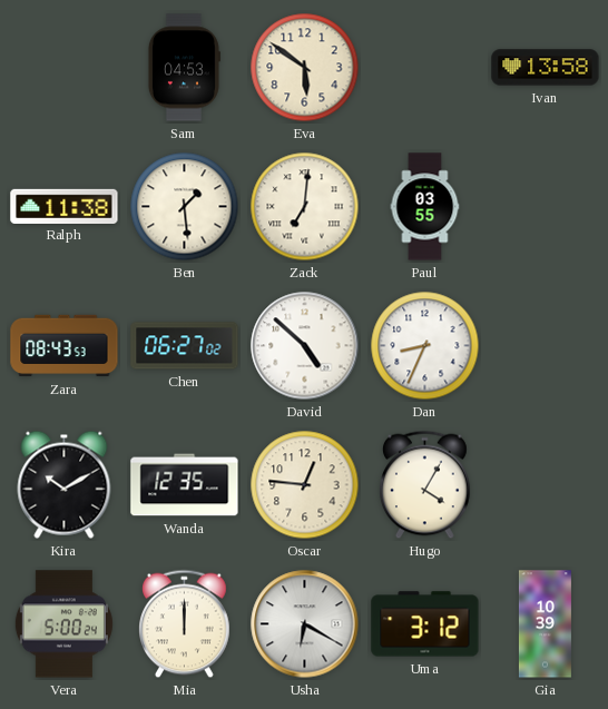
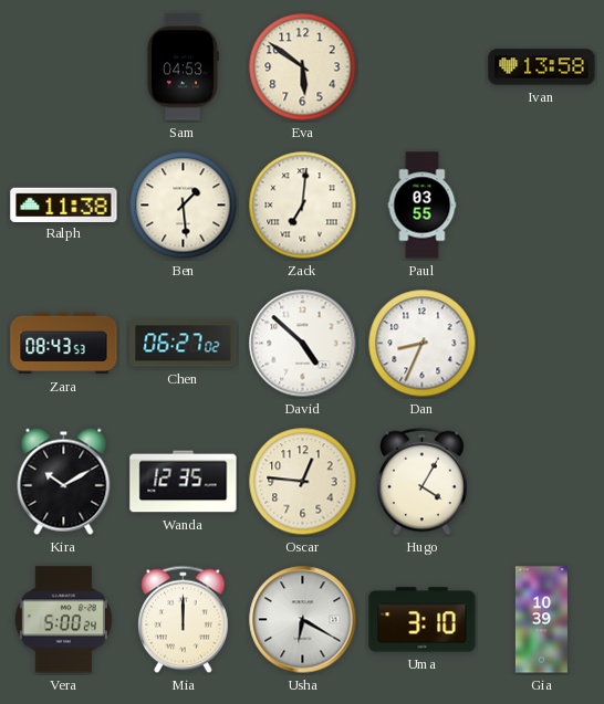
Uma: 3:12 -> 3:10
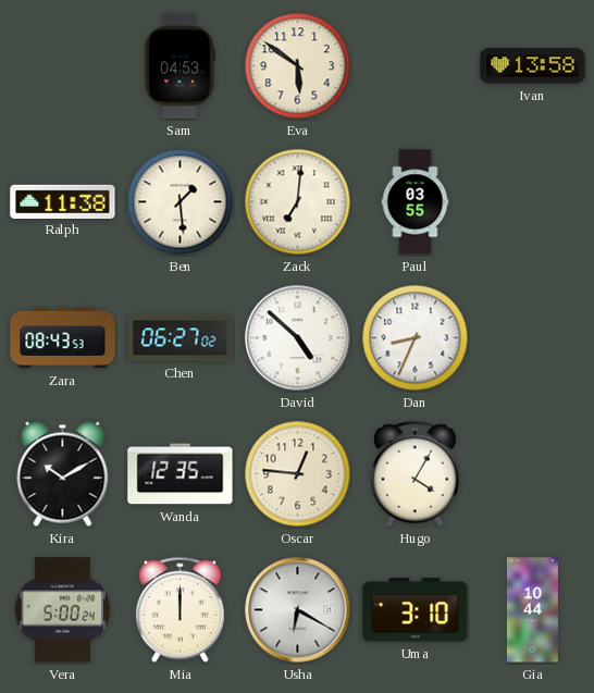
Gia: 10:39 -> 10:44
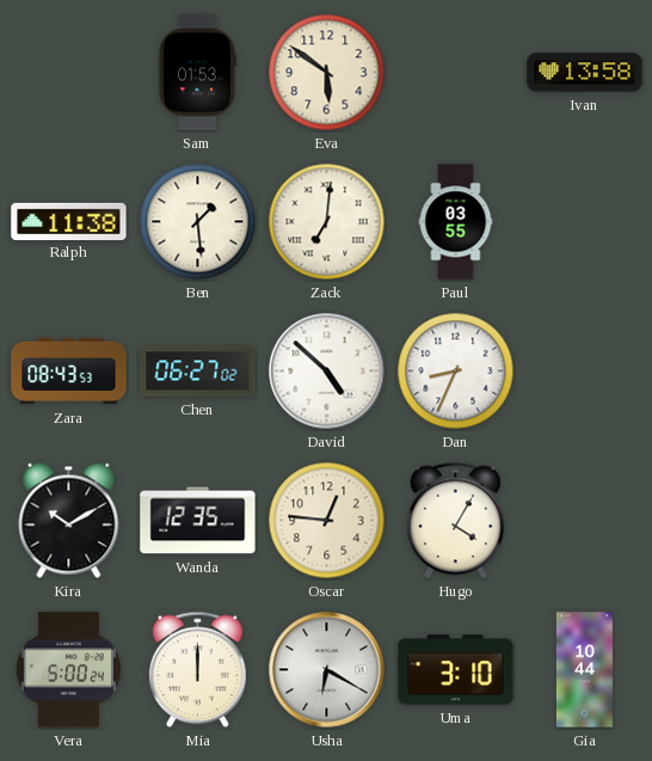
Sam: 04:53 -> 01:53
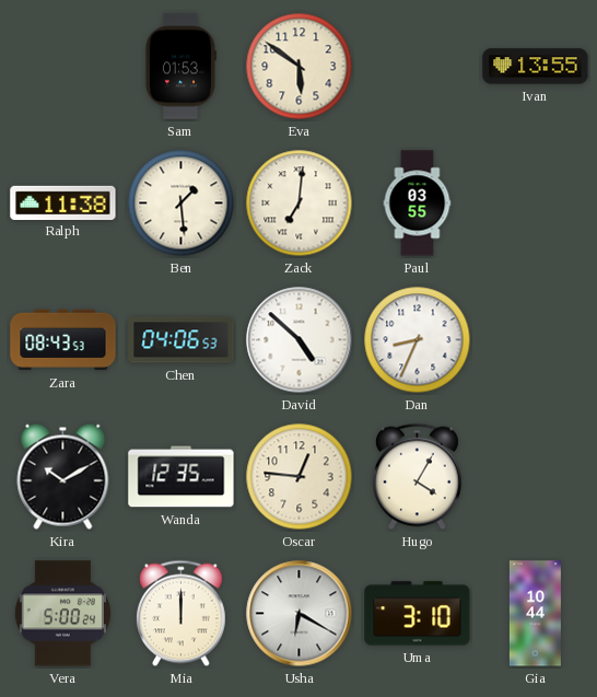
Ivan: 13:58 -> 13:55
Chen: 06:27 -> 04:06
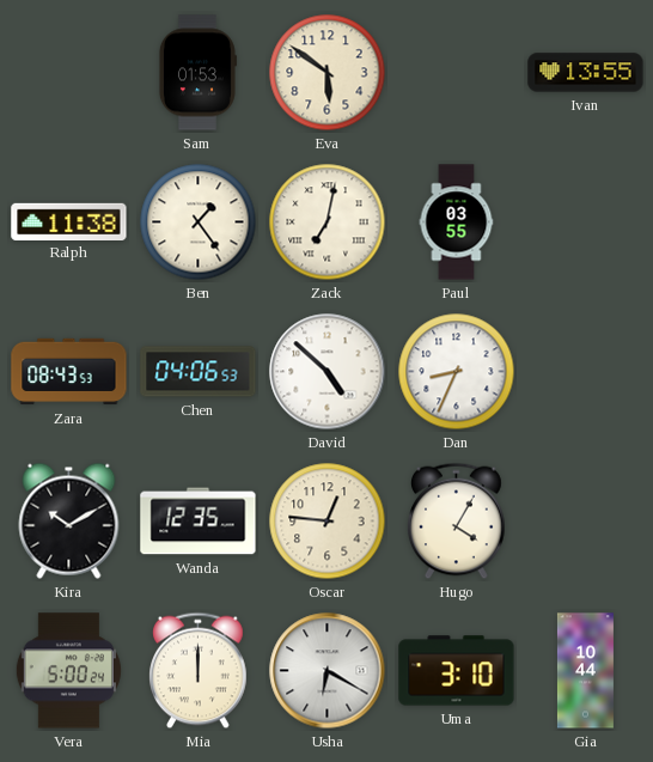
Ben: 1:29 -> 1:24
Zack: 7:01 -> 7:02
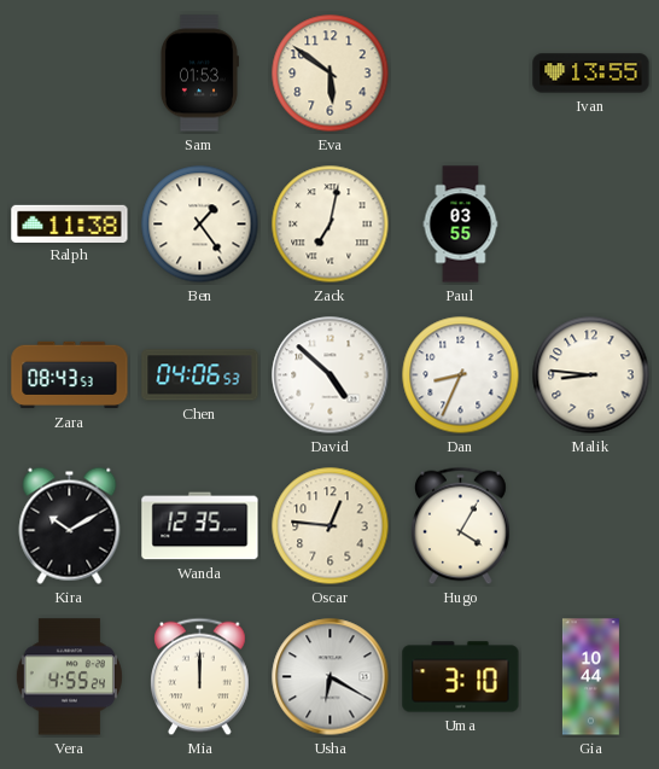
Malik: none -> 8:46
Vera: 5:00 -> 4:55
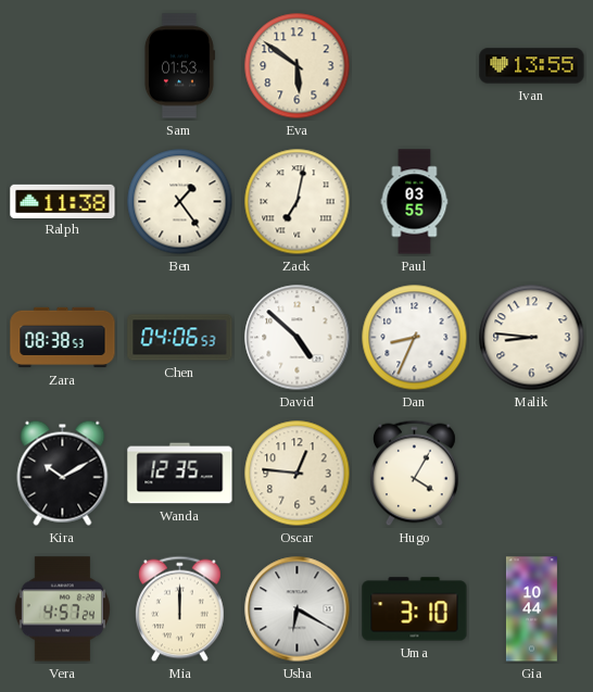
Zara: 08:43 -> 08:38
Vera: 4:55 -> 4:57
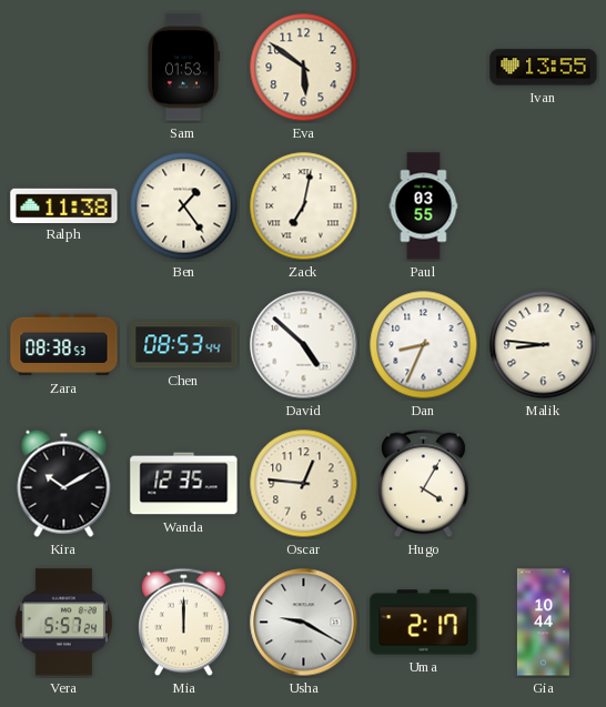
Chen: 04:06 -> 08:53
Vera: 4:57 -> 5:57
Usha: 6:20 -> 9:20
Uma: 3:10 -> 2:17
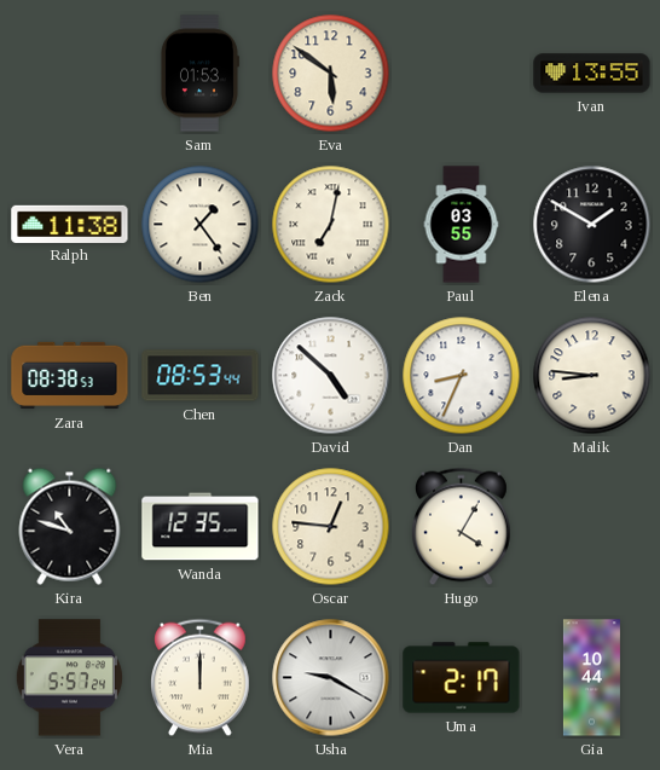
Elena: none -> 1:50
Kira: 10:10 -> 10:48
